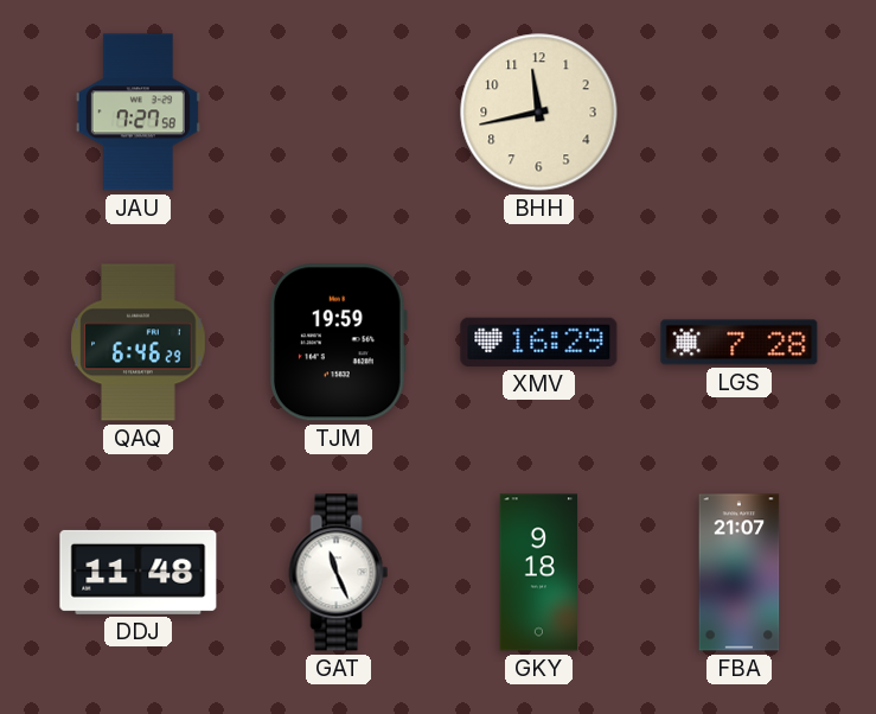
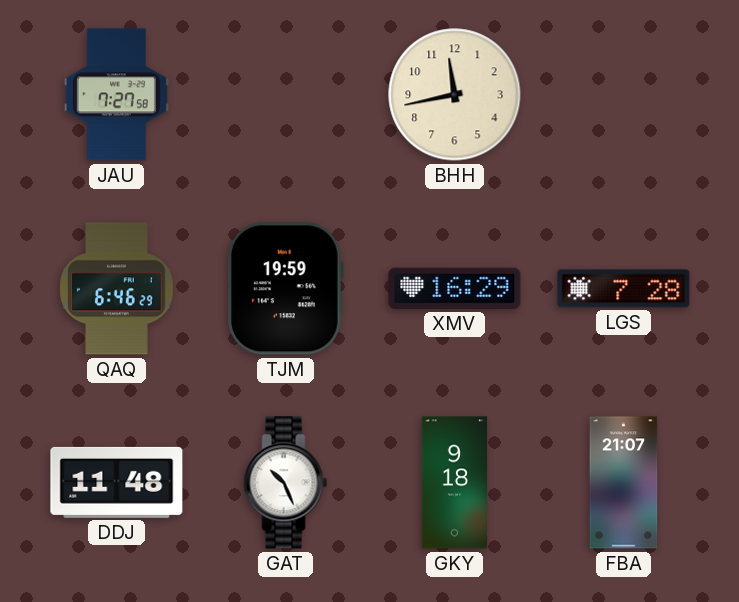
GAT: 11:26 -> 10:26
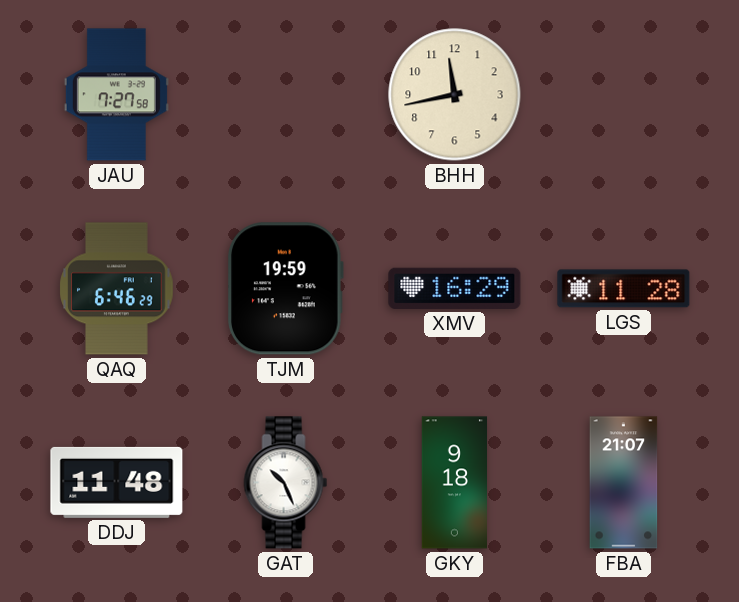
LGS: 7:28 -> 11:28
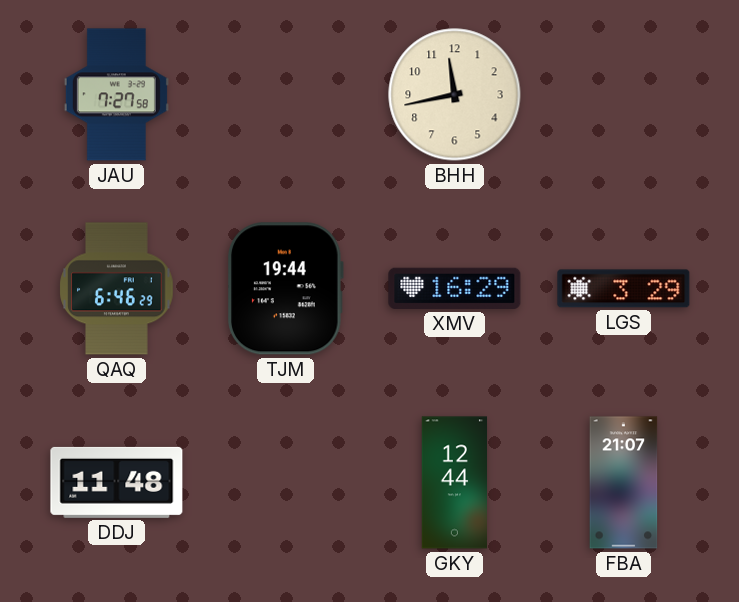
TJM: 19:59 -> 19:44
LGS: 11:28 -> 3:29
GAT: 10:26 -> none
GKY: 9:18 -> 12:44
